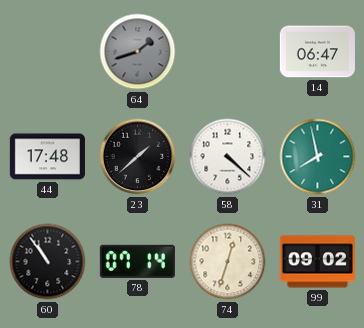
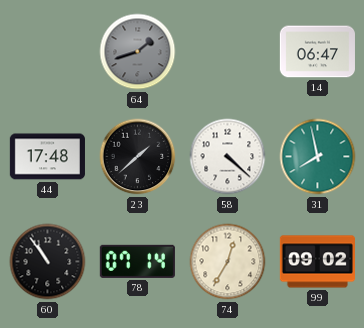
74: 12:33 -> 12:35
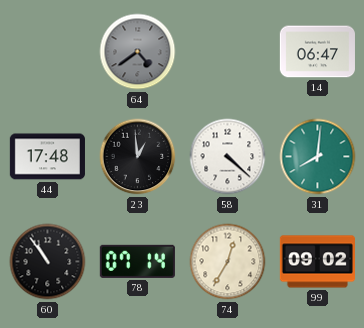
64: 1:42 -> 4:39
23: 1:38 -> 12:59
31: 7:58 -> 8:01
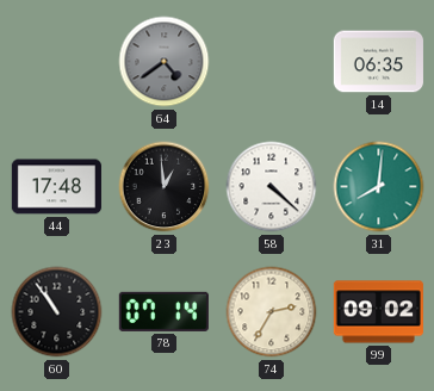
14: 06:47 -> 06:35
74: 12:35 -> 2:35
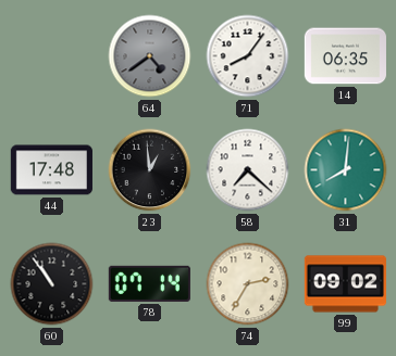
71: none -> 8:06
58: 4:22 -> 7:22
